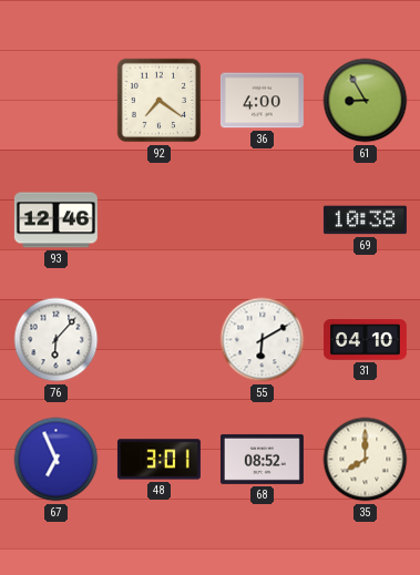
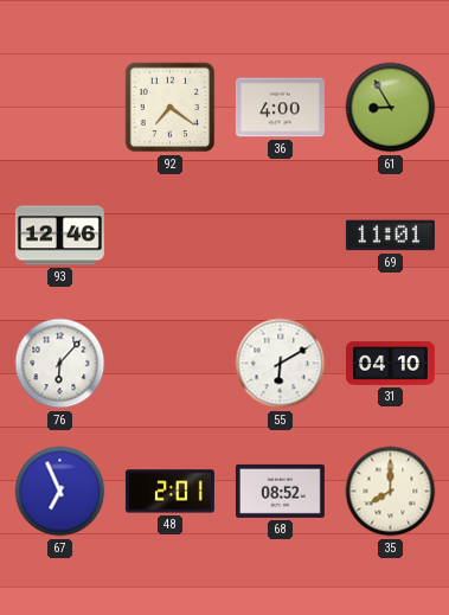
69: 10:38 -> 11:01
48: 3:01 -> 2:01
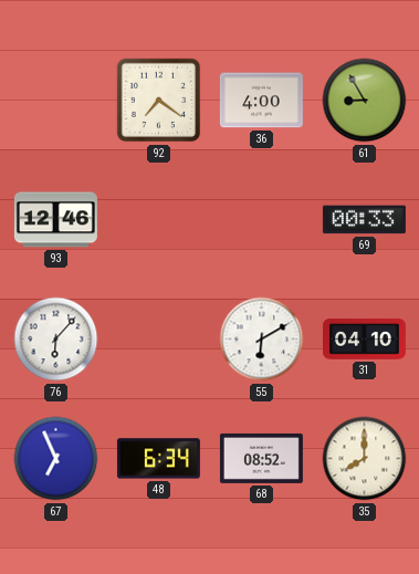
69: 11:01 -> 00:33
48: 2:01 -> 6:34
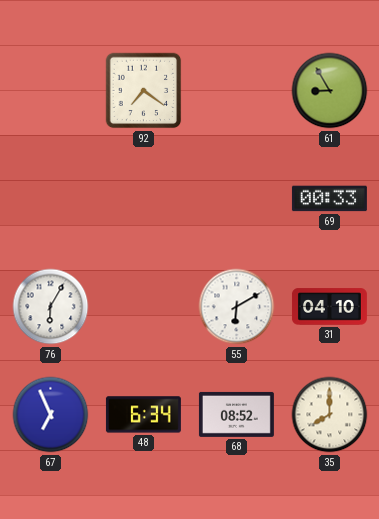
36: 4:00 -> none
93: 12:46 -> none
76: 6:07 -> 6:05
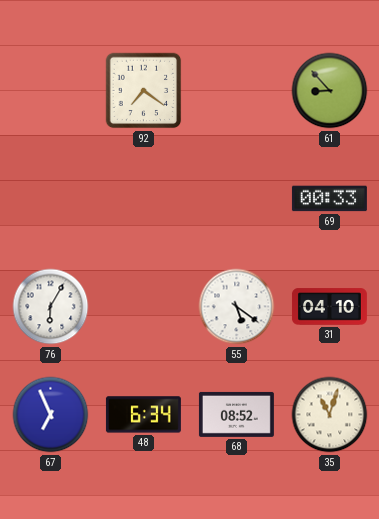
61: 8:55 -> 8:53
55: 6:10 -> 5:21
35: 8:00 -> 11:03
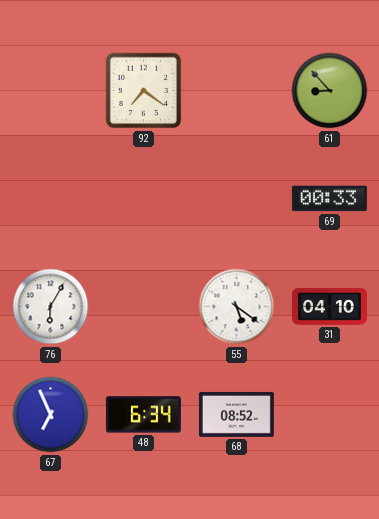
35: 11:03 -> none
